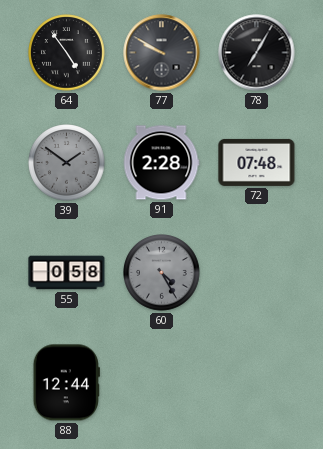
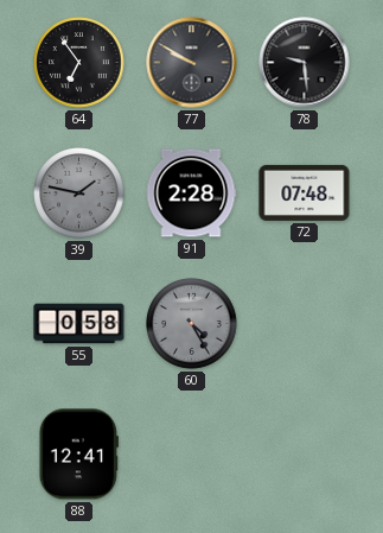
64: 4:54 -> 6:54
78: 7:05 -> 9:29
39: 1:51 -> 1:47
88: 12:44 -> 12:41
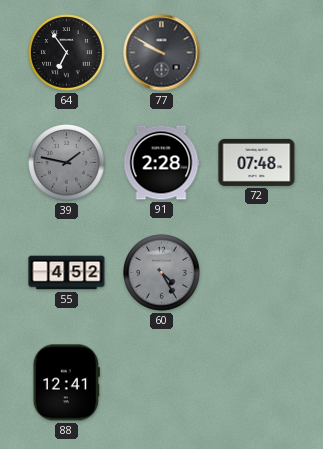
78: 9:29 -> none
55: 0:58 -> 4:52
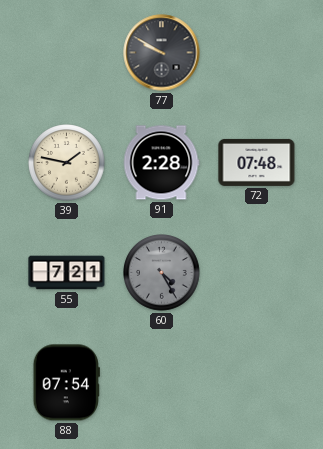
64: 6:54 -> none
39 dial: grey -> cream
55: 4:52 -> 7:21
88: 12:41 -> 07:54
